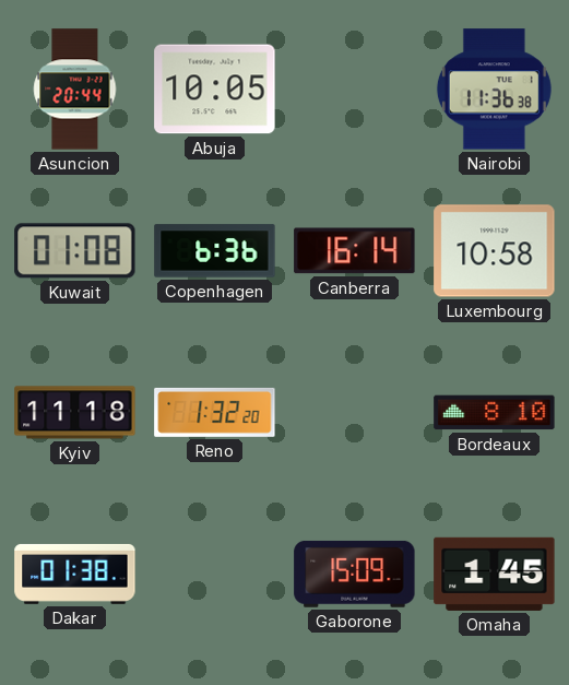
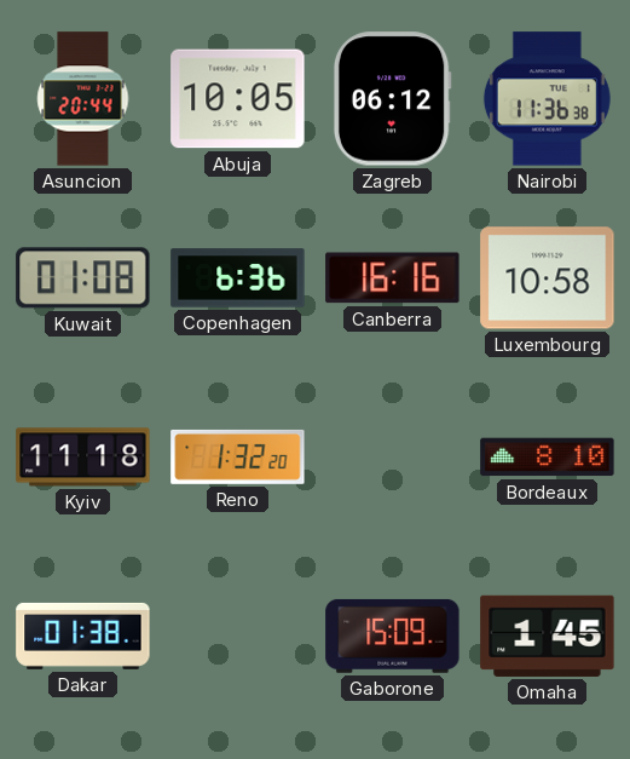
Zagreb: none -> 06:12
Canberra: 16:14 -> 16:16
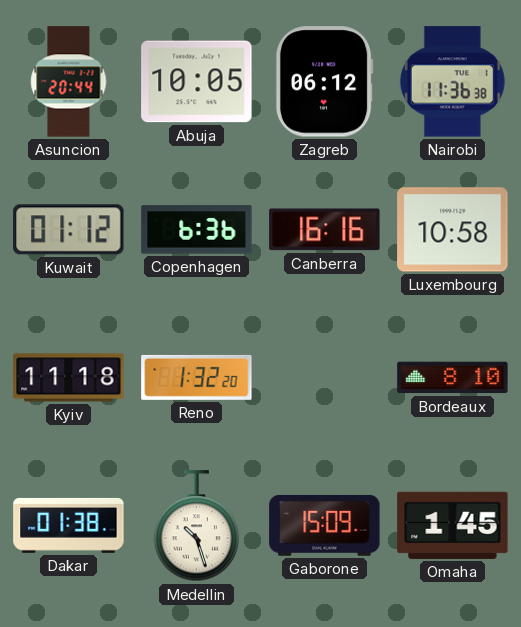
Kuwait: 01:08 -> 01:12
Medellin: none -> 10:27
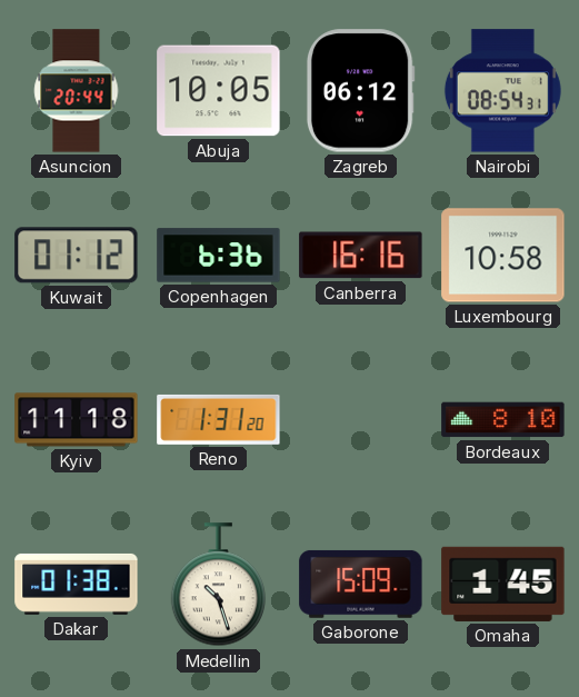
Nairobi: 11:36 -> 08:54
Reno: 1:32 -> 1:31
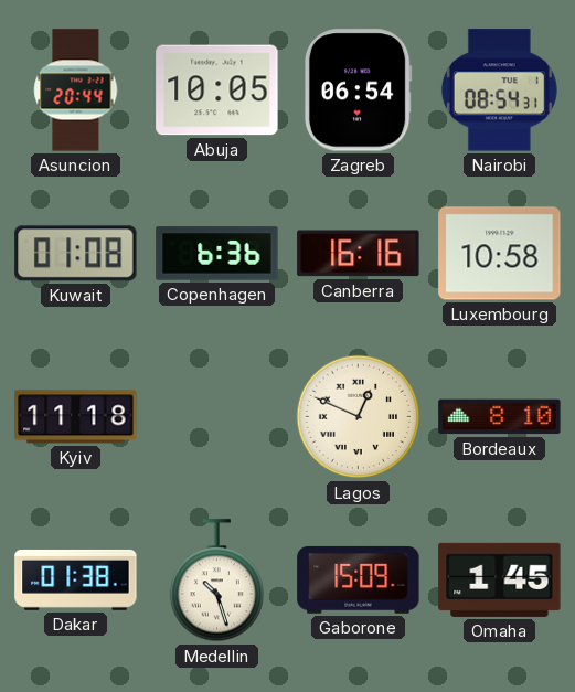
Zagreb: 06:12 -> 06:54
Kuwait: 01:12 -> 01:08
Reno: 1:31 -> none
Lagos: none -> 12:49
